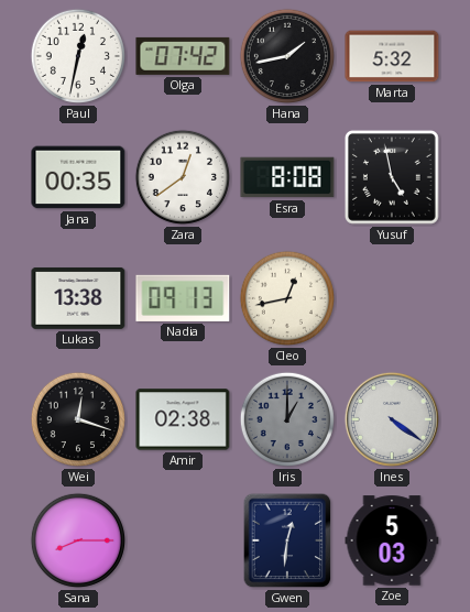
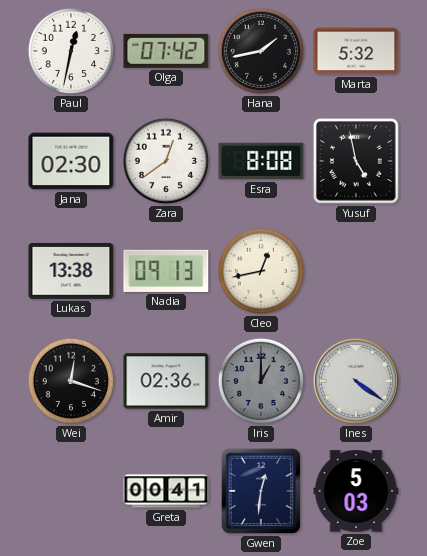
Jana: 00:35 -> 02:30
Amir: 02:38 -> 02:36
Sana: 8:15 -> none
Greta: none -> 00:41
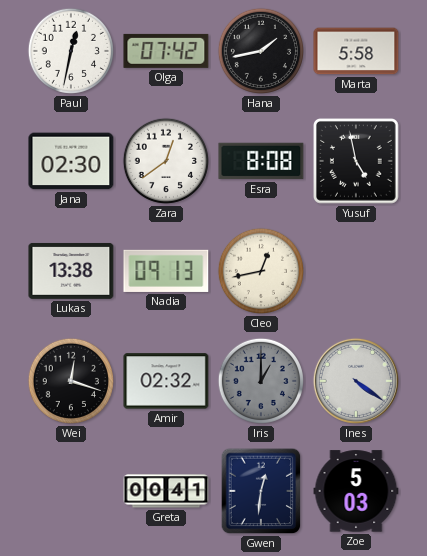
Marta: 5:32 -> 5:58
Amir: 02:36 -> 02:32
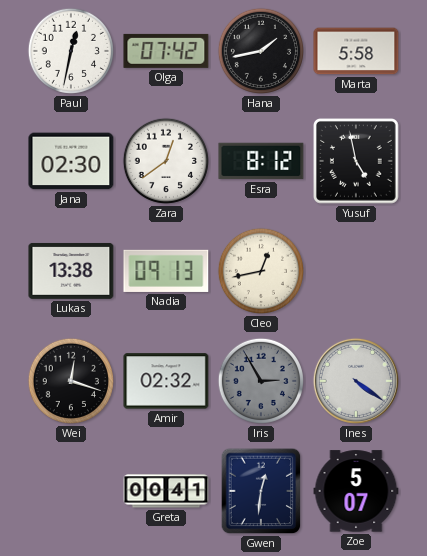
Esra: 8:08 -> 8:12
Iris: 1:00 -> 2:55
Zoe: 5:03 -> 5:07
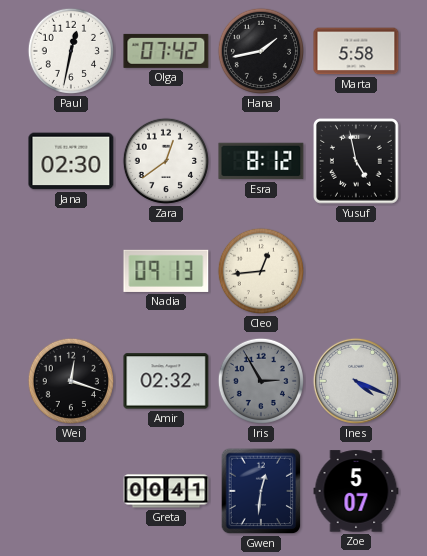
Lukas: 13:38 -> none
Cleo: 12:43 -> 12:44
Ines: 4:21 -> 4:19
